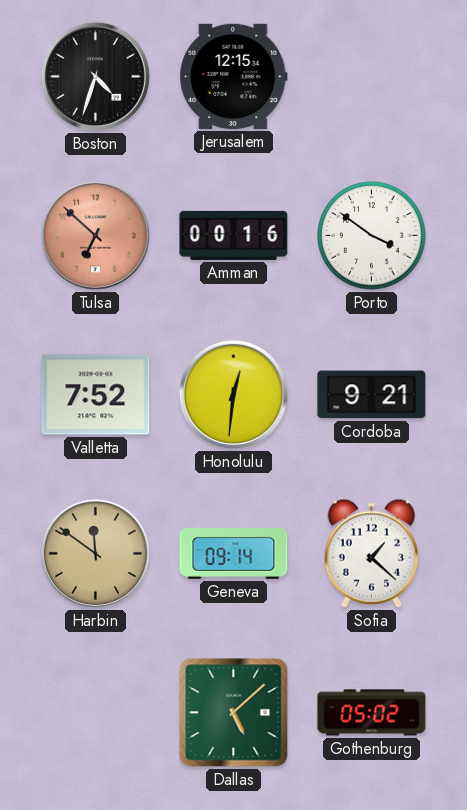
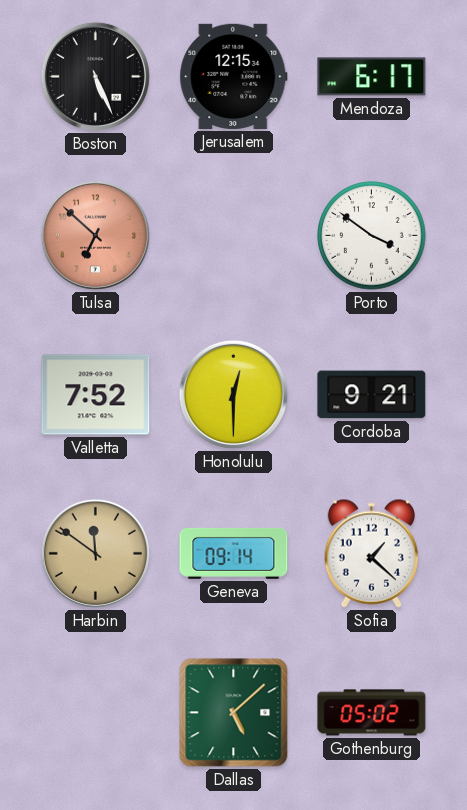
Boston: 4:33 -> 5:26
Mendoza: none -> 6:17
Amman: 00:16 -> none
Honolulu: 12:31 -> 12:30
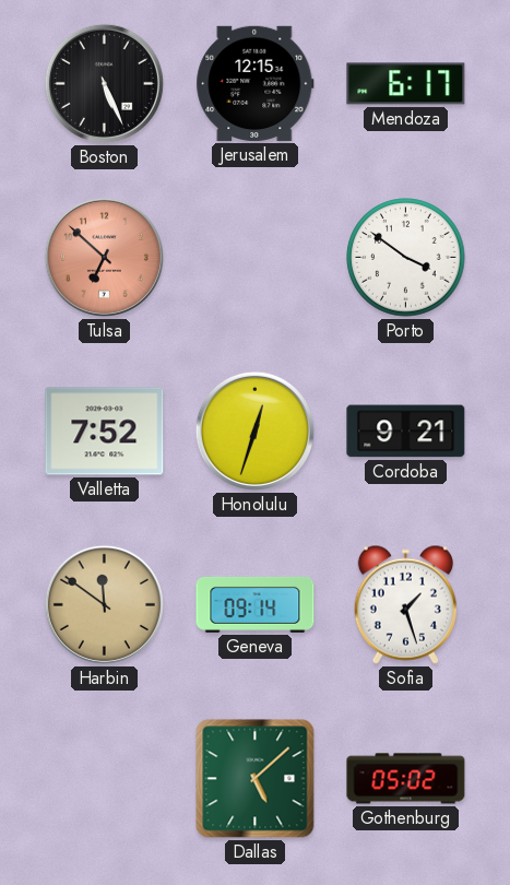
Honolulu: 12:30 -> 12:33
Sofia: 1:22 -> 1:27
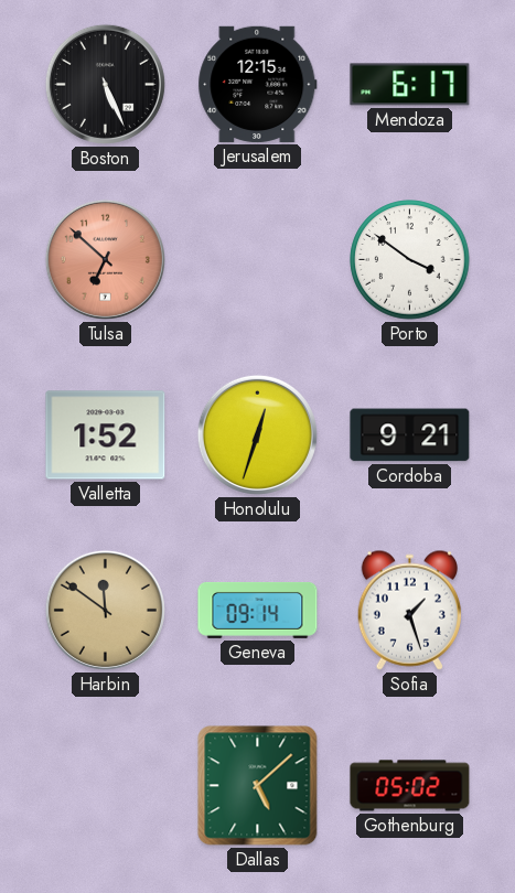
Valletta: 7:52 -> 1:52
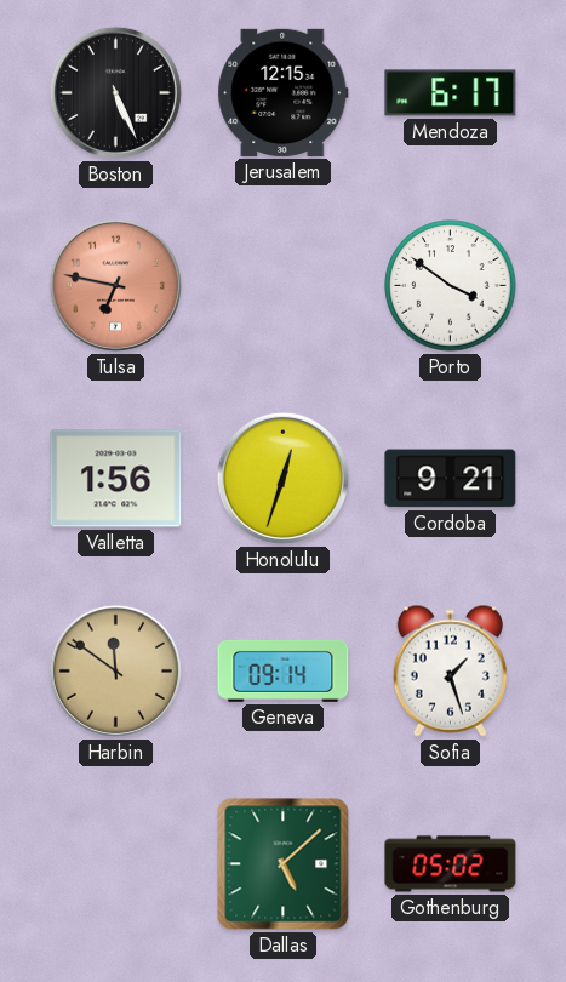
Tulsa: 6:52 -> 6:47
Valletta: 1:52 -> 1:56
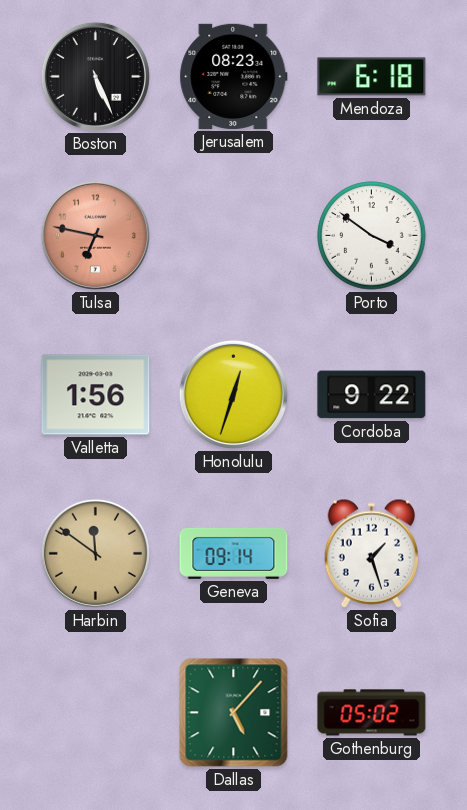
Jerusalem: 12:15 -> 08:23
Mendoza: 6:17 -> 6:18
Cordoba: 9:21 -> 9:22
Dallas: 5:08 -> 5:07
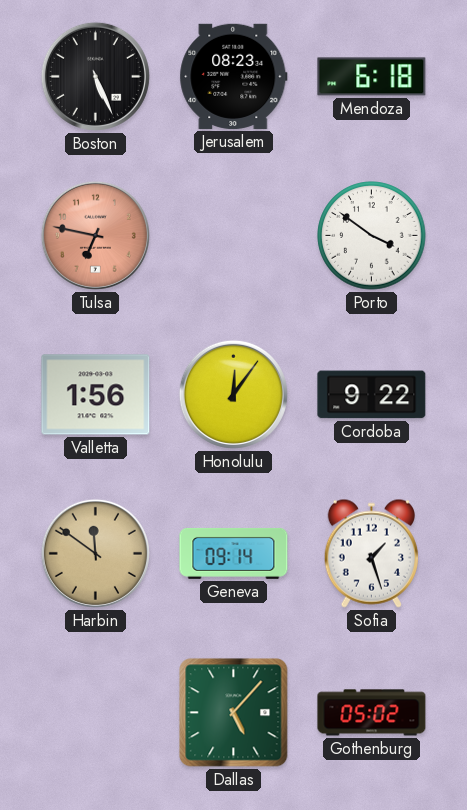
Honolulu: 12:33 -> 12:06
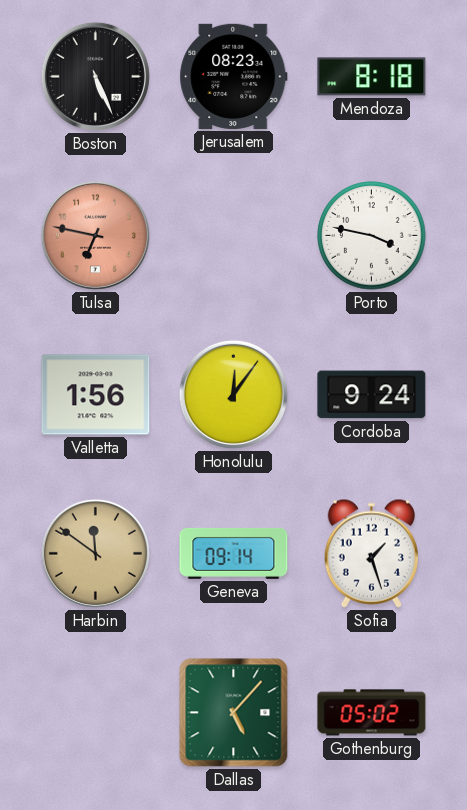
Mendoza: 6:18 -> 8:18
Porto: 3:51 -> 3:47
Cordoba: 9:22 -> 9:24
